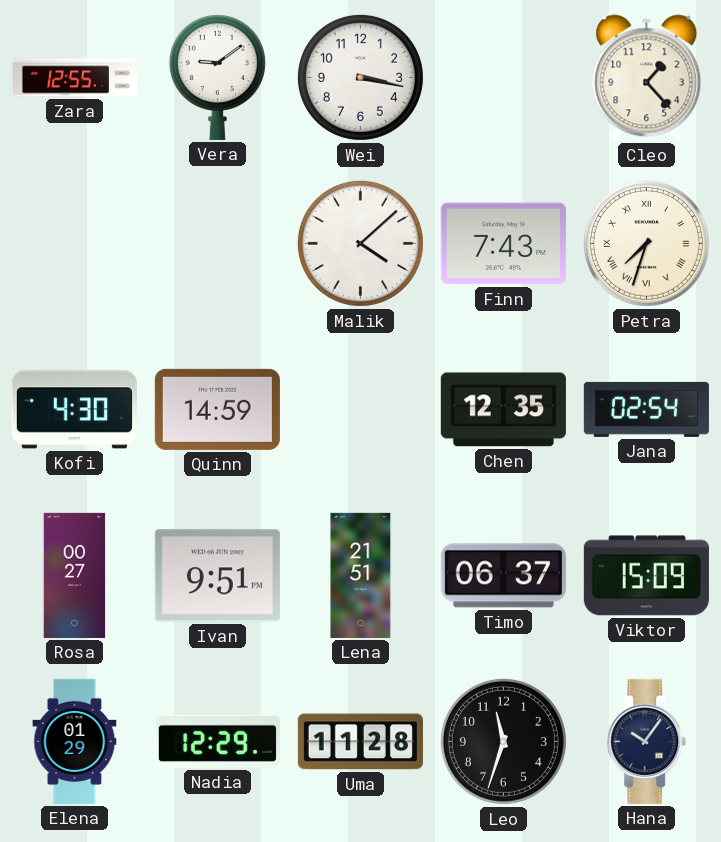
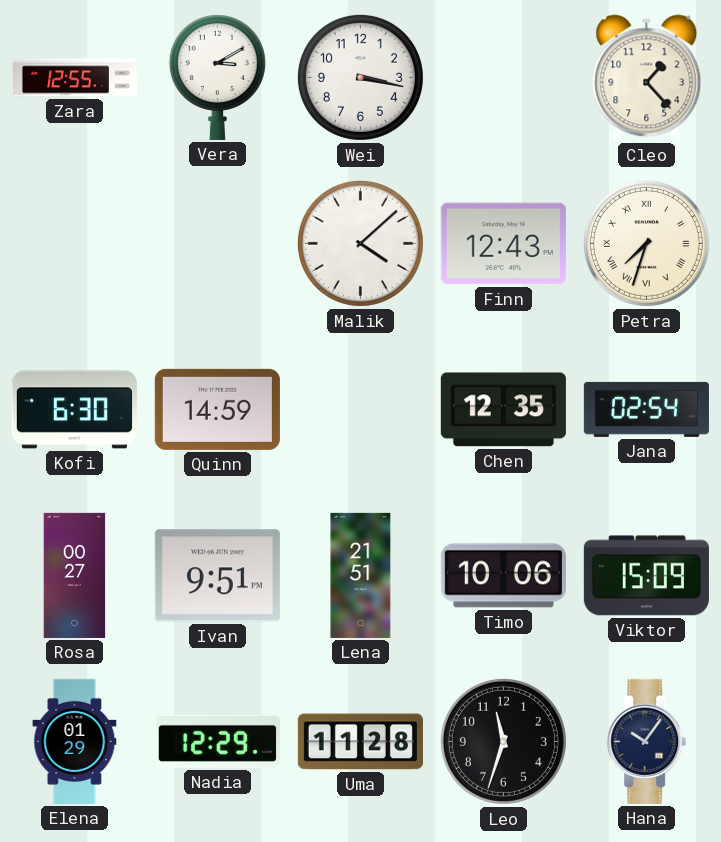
Vera: 9:09 -> 3:10
Finn: 7:43 -> 12:43
Kofi: 4:30 -> 6:30
Timo: 06:37 -> 10:06
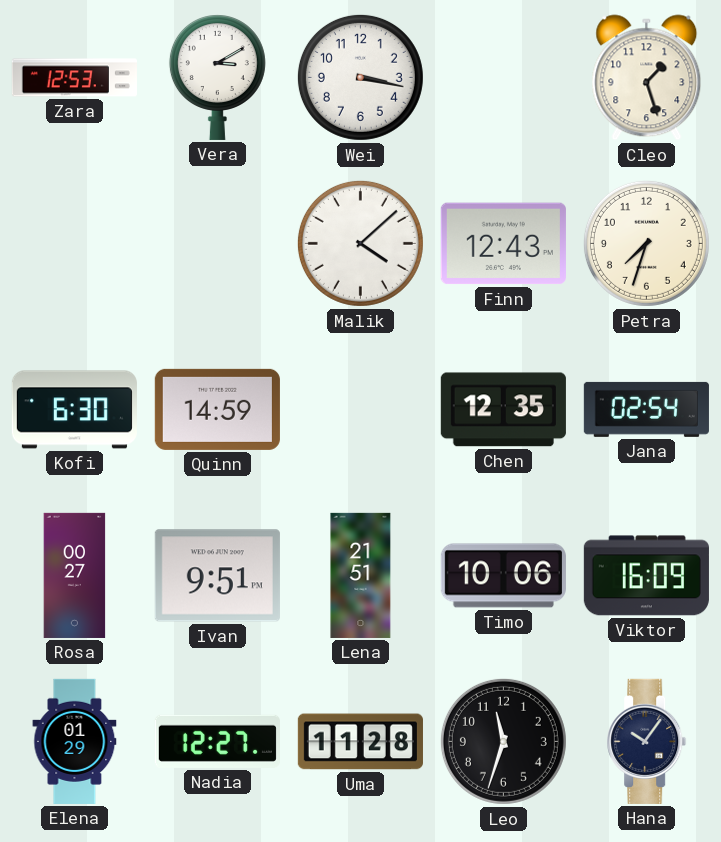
Zara: 12:55 -> 12:53
Cleo: 1:23 -> 1:27
Petra numerals: Roman -> Arabic
Viktor: 15:09 -> 16:09
Nadia: 12:29 -> 12:27
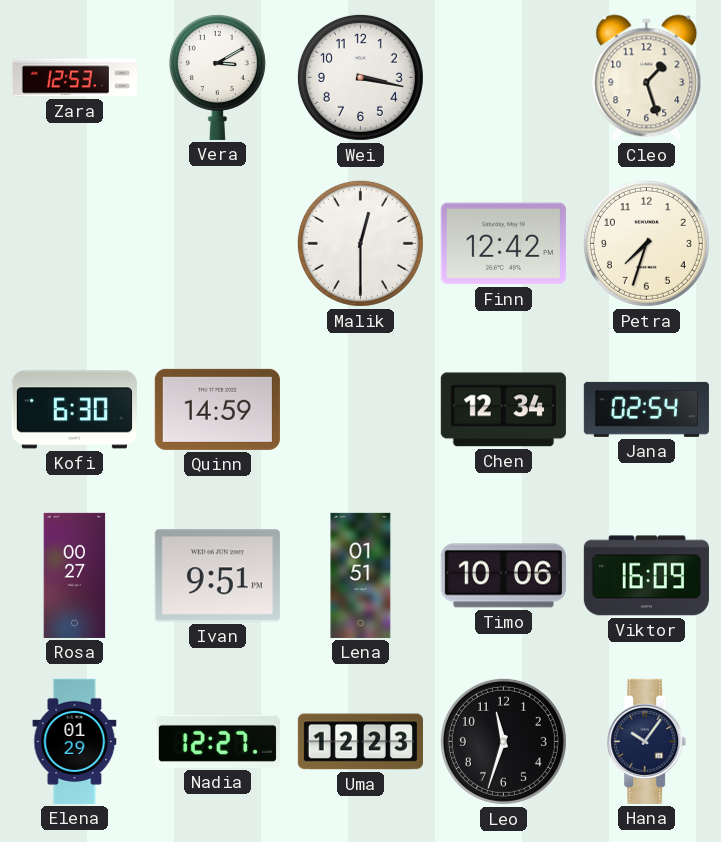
Malik: 4:08 -> 12:30
Finn: 12:43 -> 12:42
Chen: 12:35 -> 12:34
Lena: 21:51 -> 01:51
Uma: 11:28 -> 12:23
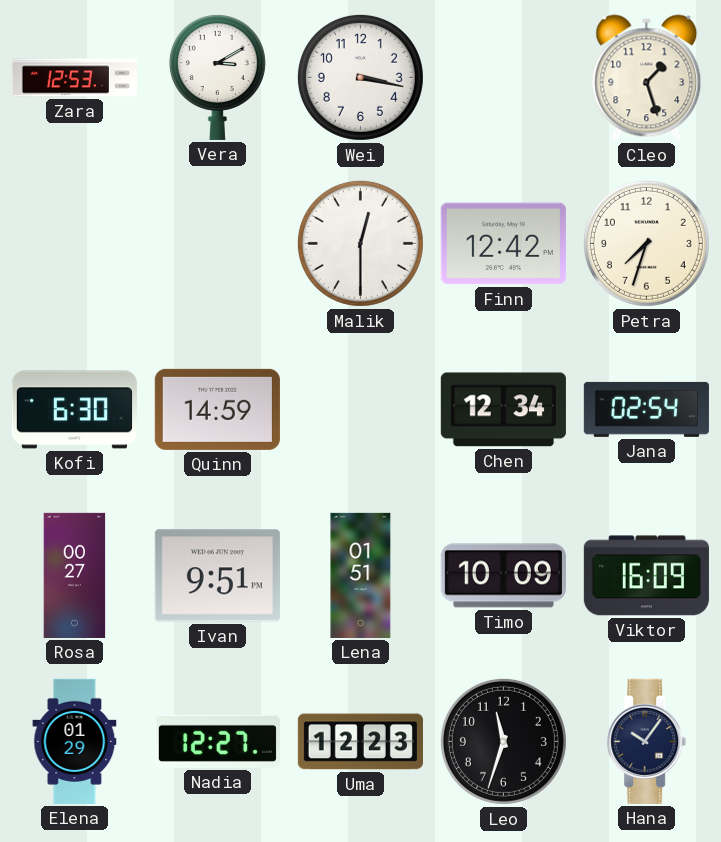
Timo: 10:06 -> 10:09
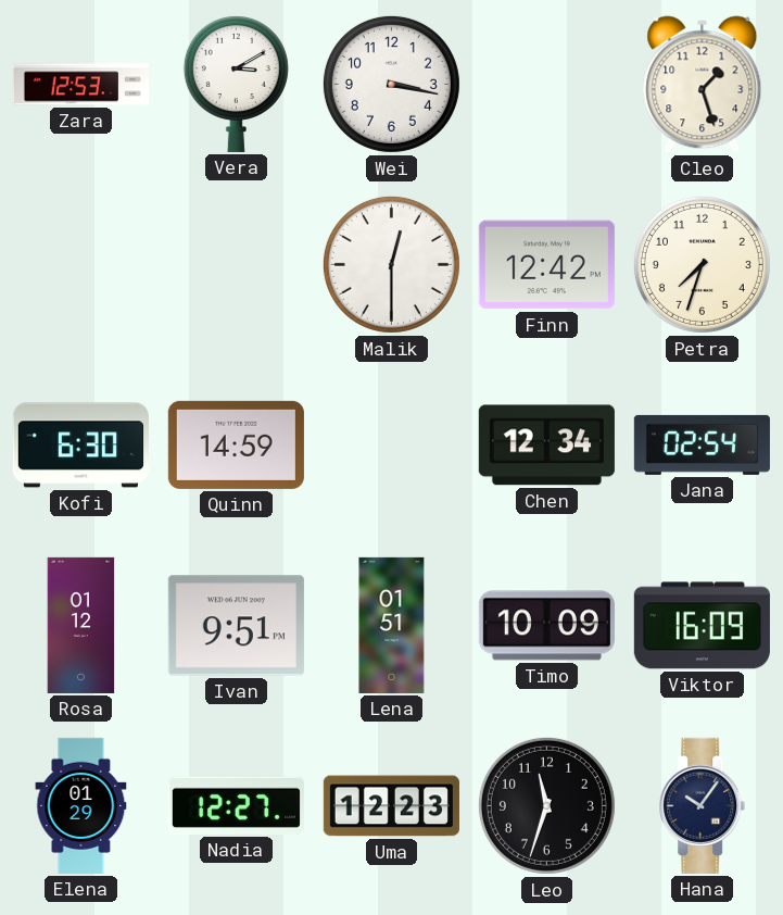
Rosa: 00:27 -> 01:12
